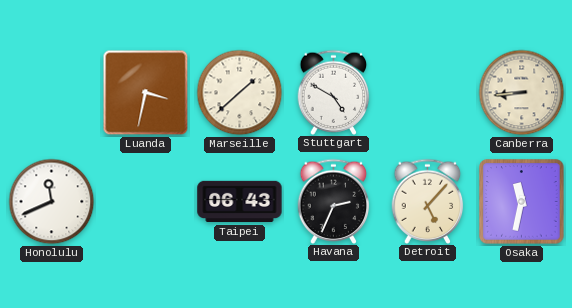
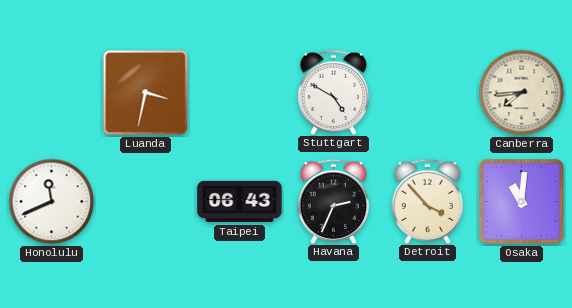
Marseille: 1:38 -> none
Canberra: 8:44 -> 7:44
Detroit: 5:07 -> 3:53
Osaka: 11:32 -> 11:01
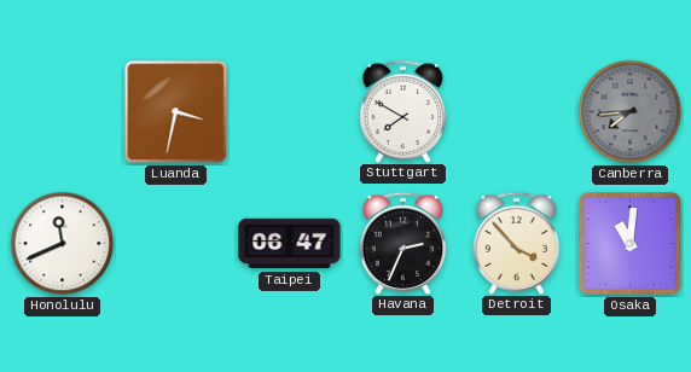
Stuttgart: 4:50 -> 7:50
Canberra dial: cream -> grey
Taipei: 06:43 -> 06:47
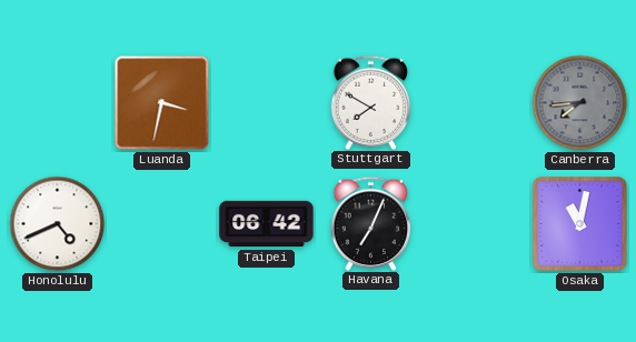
Honolulu: 11:41 -> 4:41
Taipei: 06:47 -> 06:42
Havana: 2:34 -> 7:04
Detroit: 3:53 -> none
Osaka: 11:01 -> 11:02
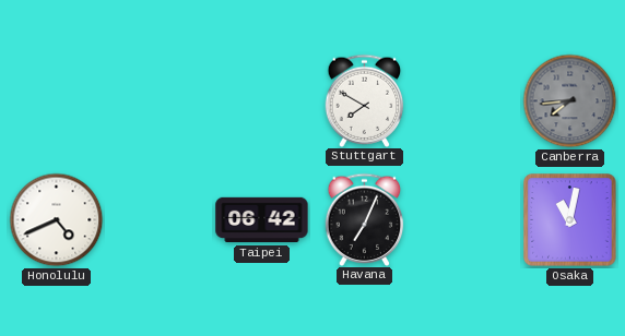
Luanda: 3:32 -> none
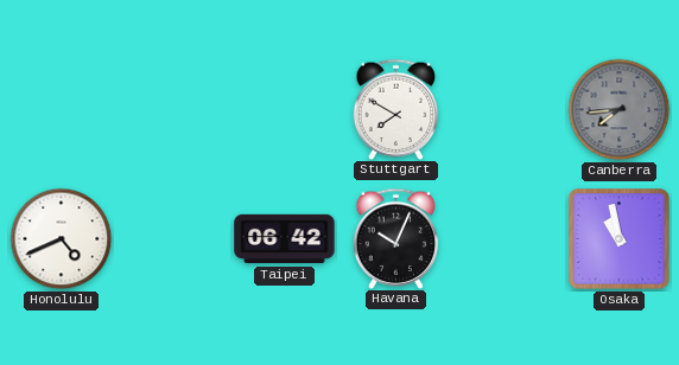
Havana: 7:04 -> 10:04
Osaka: 11:02 -> 10:58
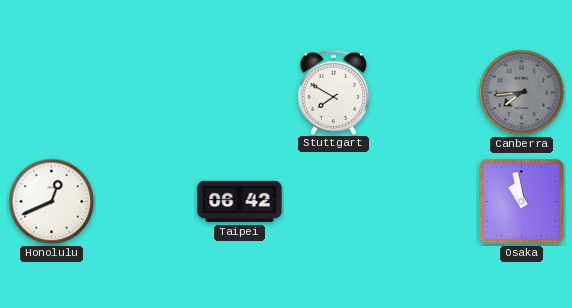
Honolulu: 4:41 -> 12:41
Havana: 10:04 -> none
